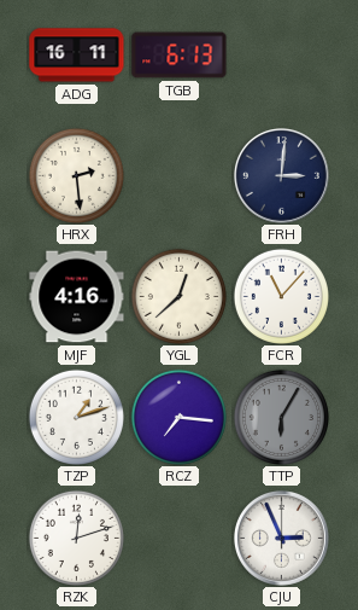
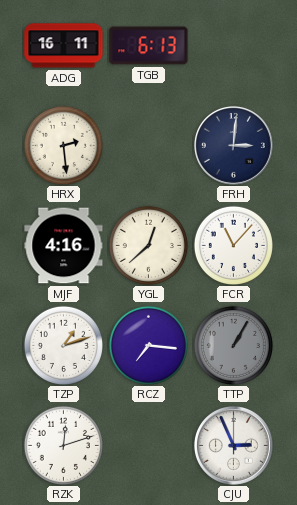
TTP: 6:05 -> 1:05
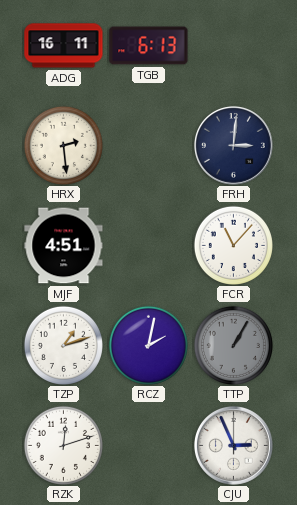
MJF: 4:16 -> 4:51
YGL: 12:38 -> none
RCZ: 7:16 -> 2:02
